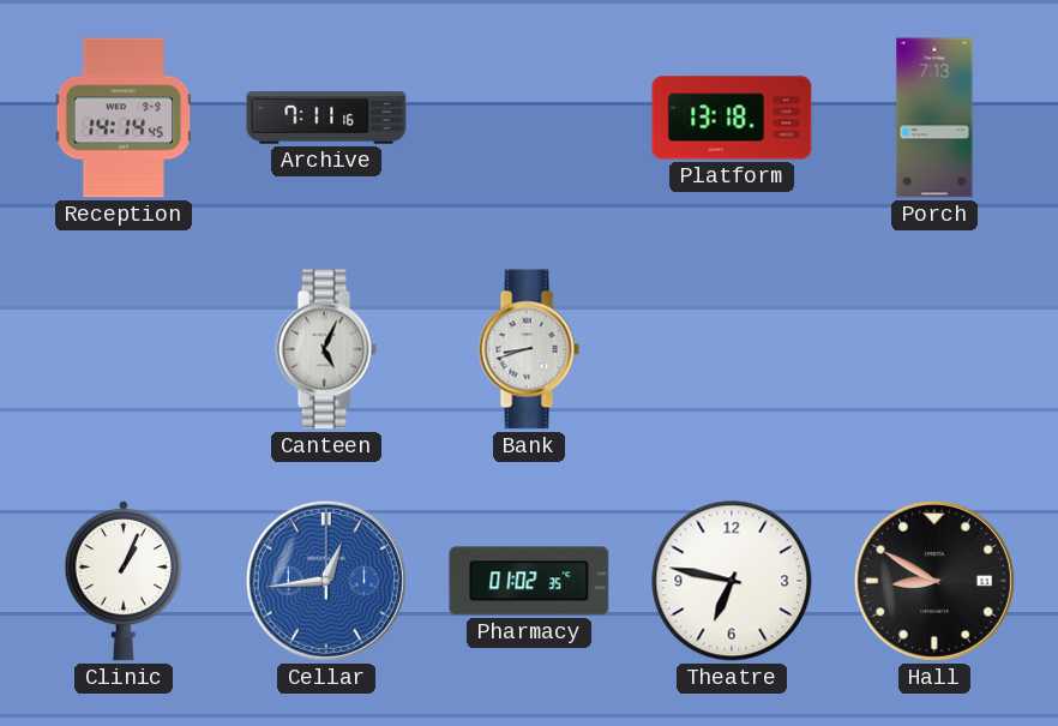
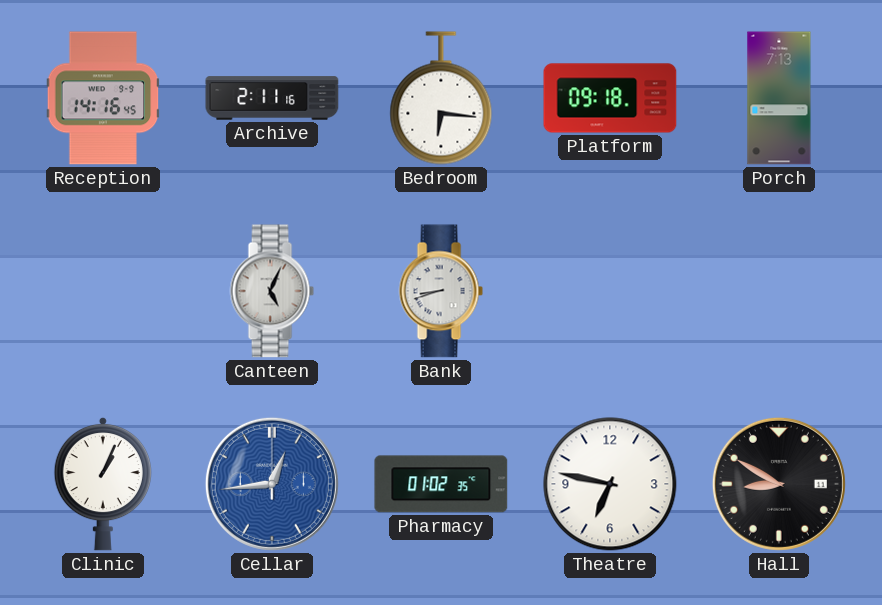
Reception: 14:14 -> 14:16
Archive: 7:11 -> 2:11
Bedroom: none -> 6:16
Platform: 13:18 -> 09:18
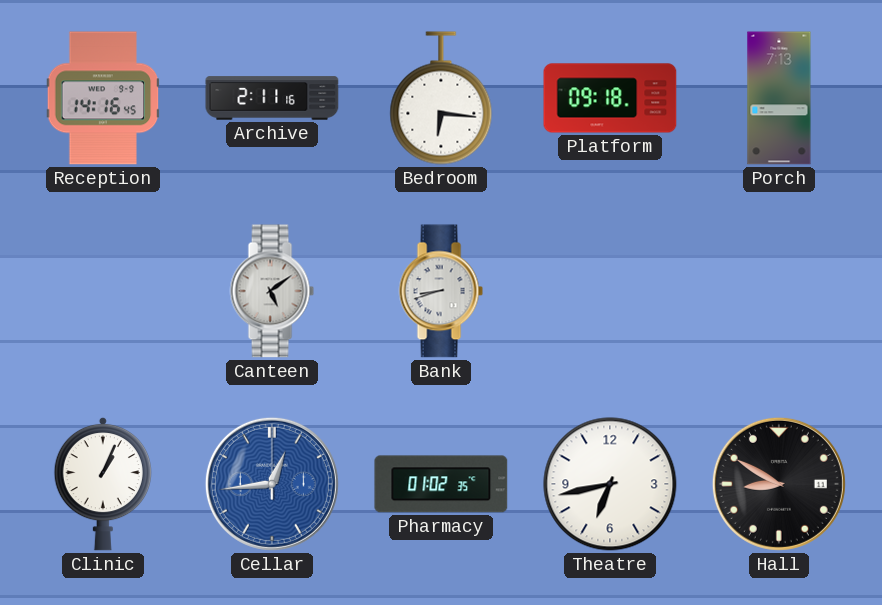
Canteen: 5:04 -> 5:09
Theatre: 6:47 -> 6:43
